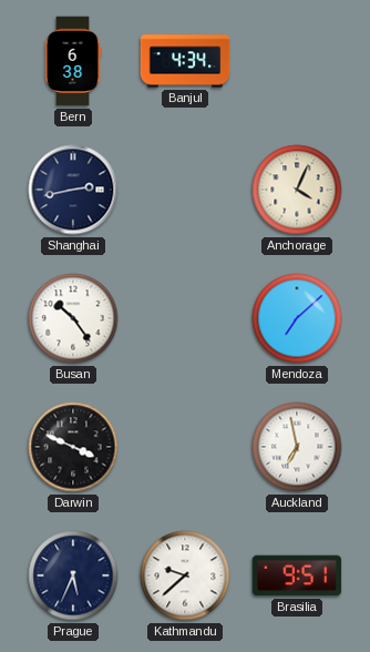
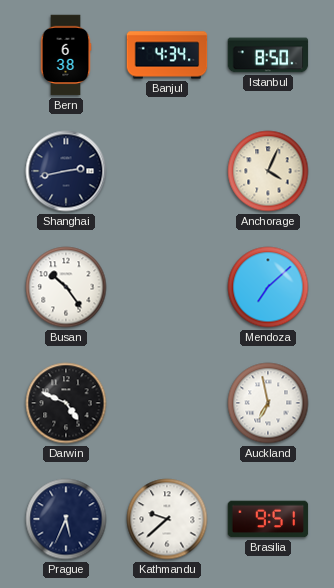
Istanbul: none -> 8:50
Darwin: 3:49 -> 4:49
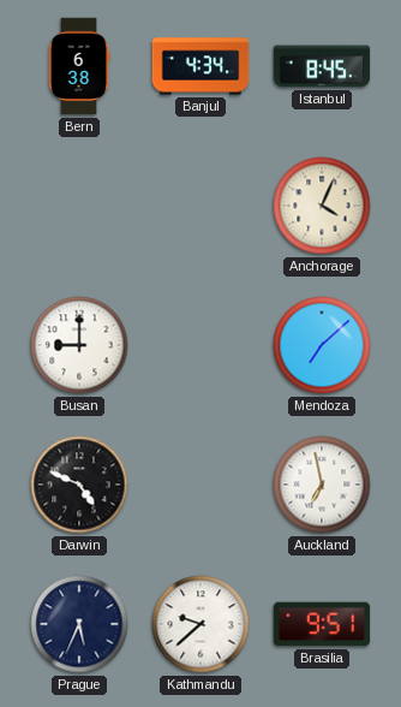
Istanbul: 8:50 -> 8:45
Shanghai: 2:43 -> none
Busan: 10:24 -> 9:00
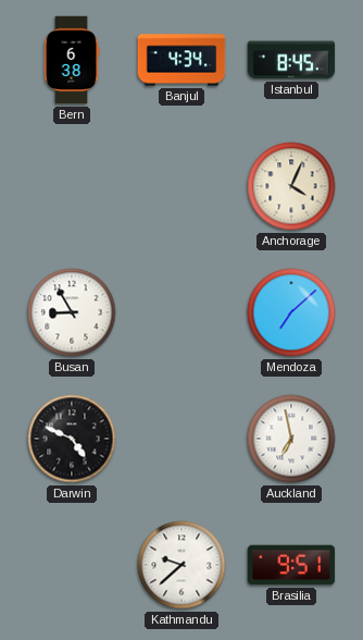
Busan: 9:00 -> 8:55
Prague: 5:34 -> none
